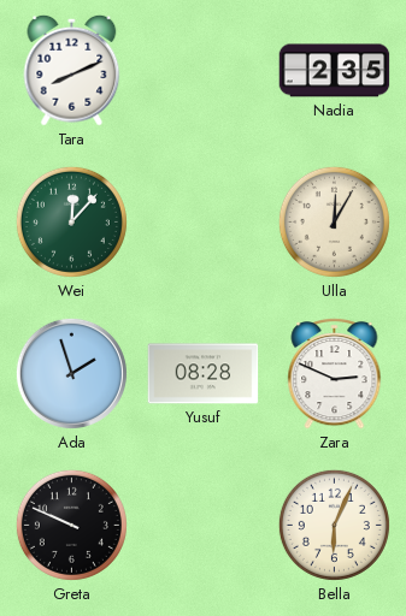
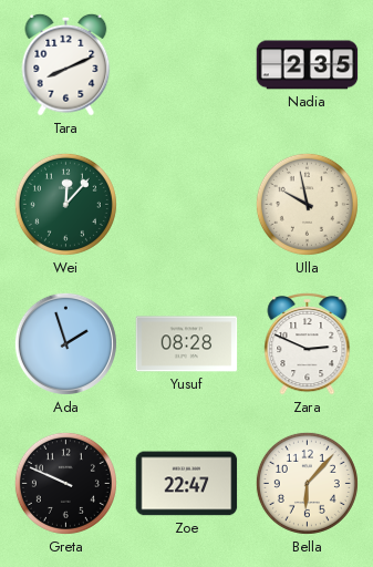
Ulla: 12:05 -> 9:58
Zoe: none -> 22:47
Bella: 6:04 -> 6:07
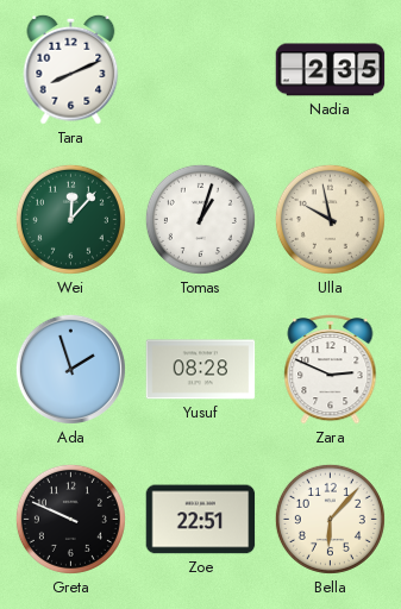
Tomas: none -> 1:03
Zoe: 22:47 -> 22:51
